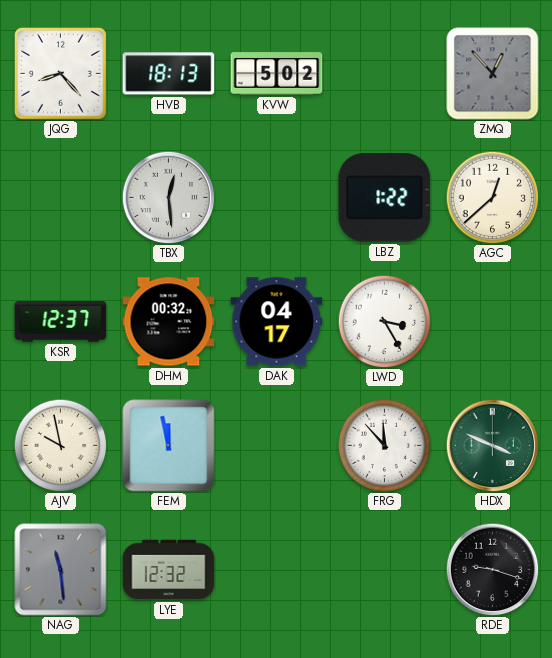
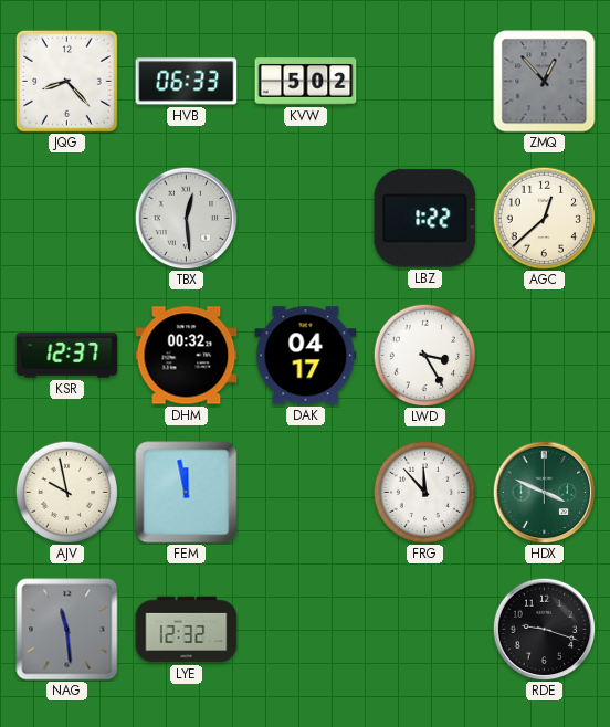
HVB: 18:13 -> 06:33
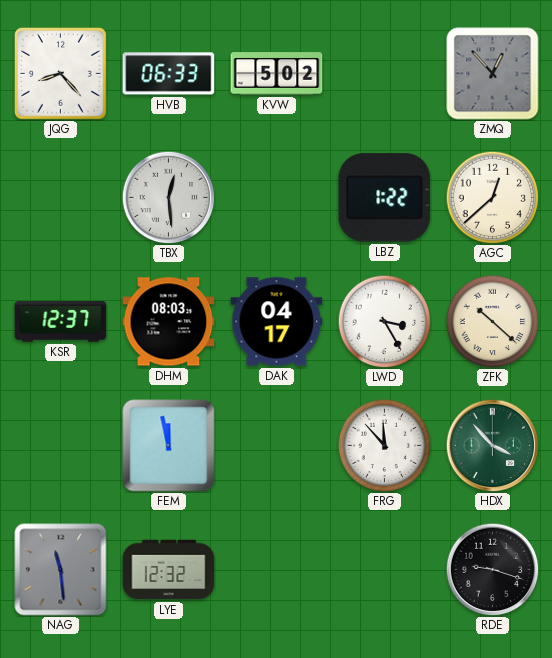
DHM: 00:32 -> 08:03
ZFK: none -> 10:22
AJV: 9:58 -> none
HDX: 3:49 -> 3:53
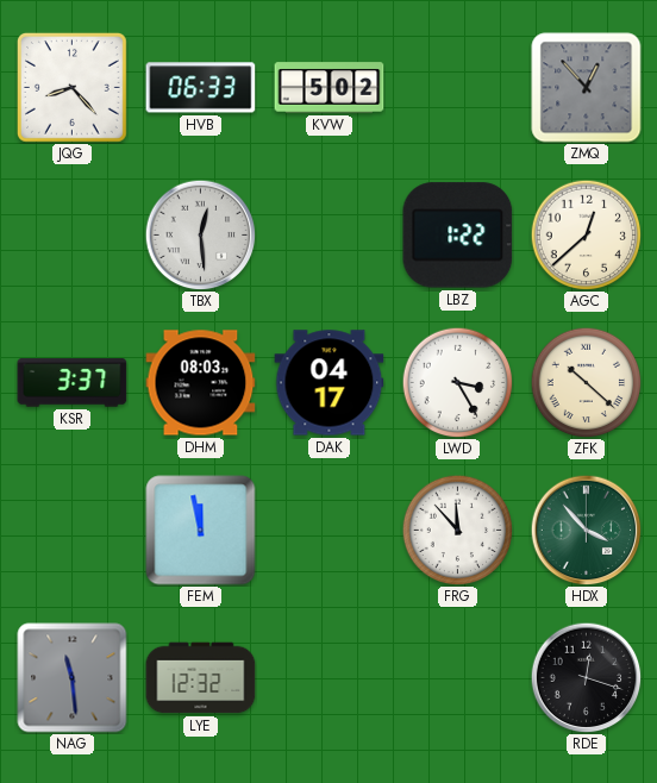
KSR: 12:37 -> 3:37
RDE: 9:18 -> 12:18
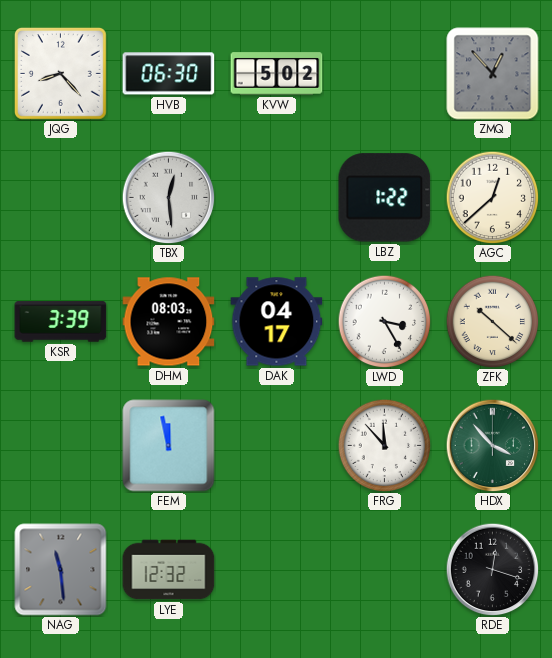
HVB: 06:33 -> 06:30
KSR: 3:37 -> 3:39
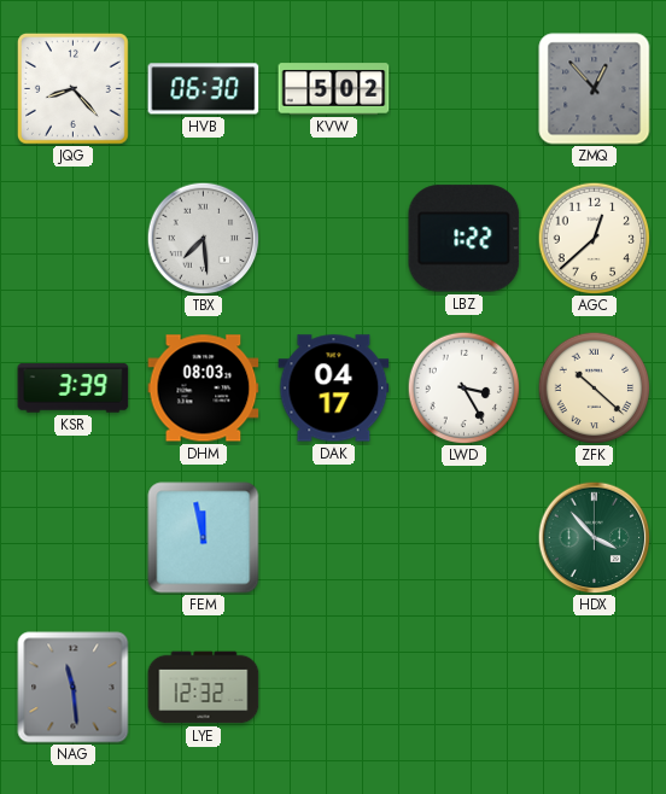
TBX: 12:29 -> 7:29
FRG: 11:53 -> none
RDE: 12:18 -> none
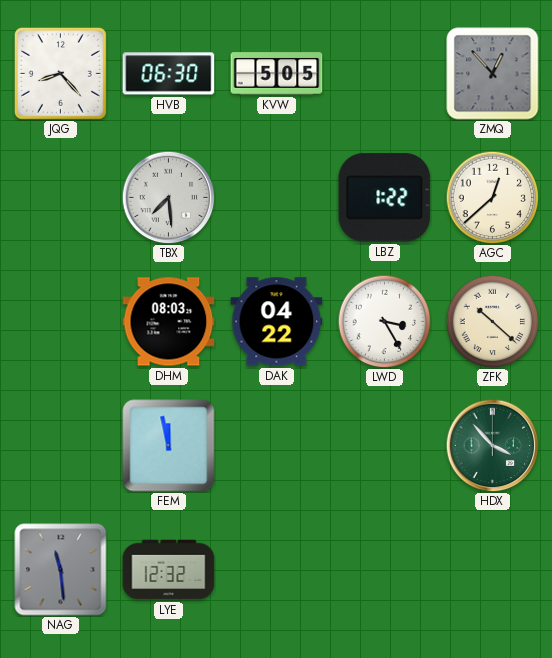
KVW: 5:02 -> 5:05
KSR: 3:39 -> none
DAK: 04:17 -> 04:22
